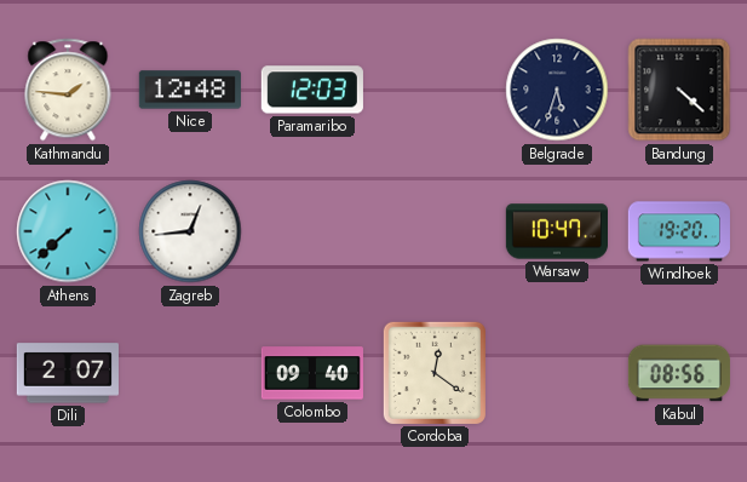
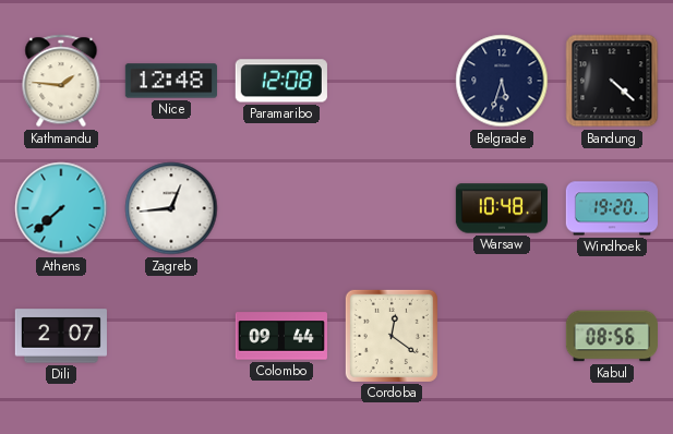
Paramaribo: 12:03 -> 12:08
Warsaw: 10:47 -> 10:48
Colombo: 09:40 -> 09:44
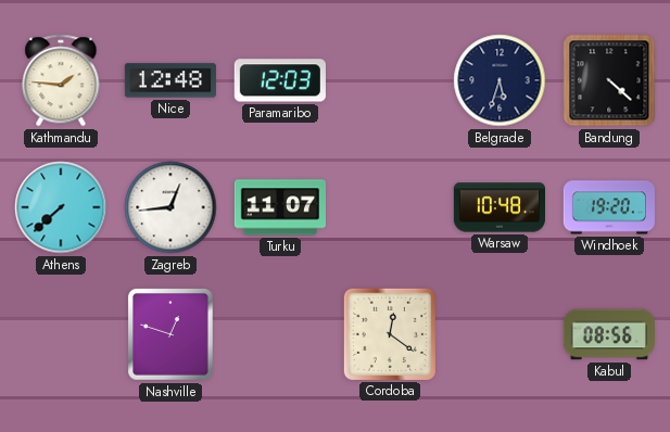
Paramaribo: 12:08 -> 12:03
Turku: none -> 11:07
Dili: 2:07 -> none
Nashville: none -> 12:48
Colombo: 09:44 -> none
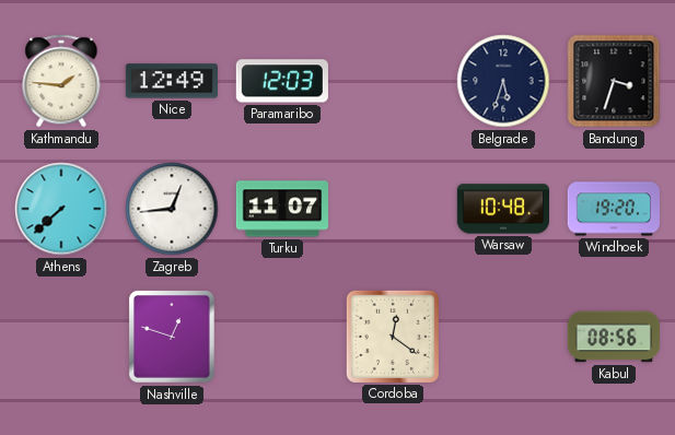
Nice: 12:48 -> 12:49
Bandung: 4:22 -> 3:33
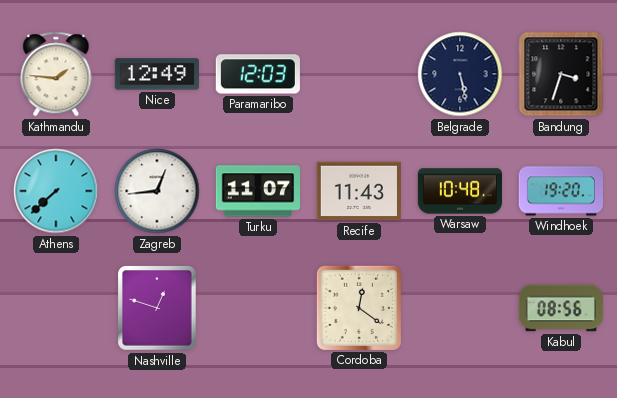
Belgrade: 5:33 -> 5:28
Recife: none -> 11:43
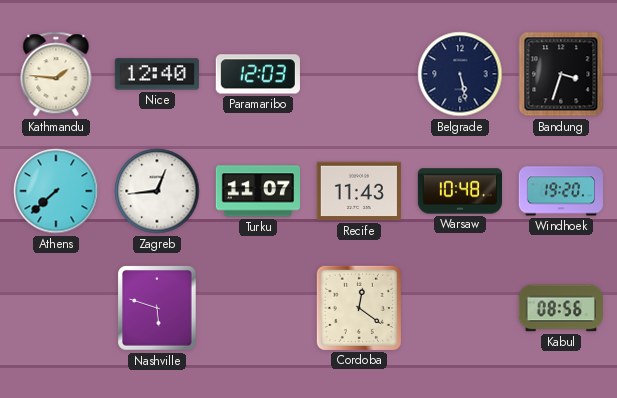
Nice: 12:49 -> 12:40
Nashville: 12:48 -> 5:48
